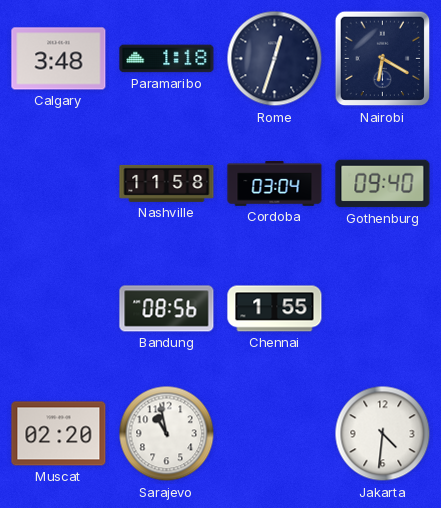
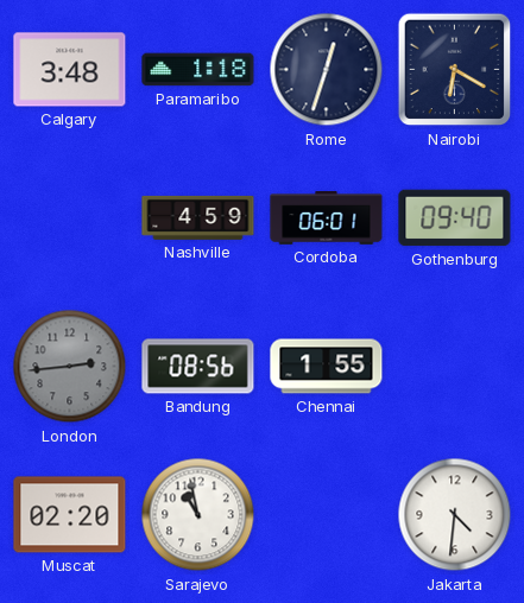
Nashville: 11:58 -> 4:59
Cordoba: 03:04 -> 06:01
London: none -> 2:44
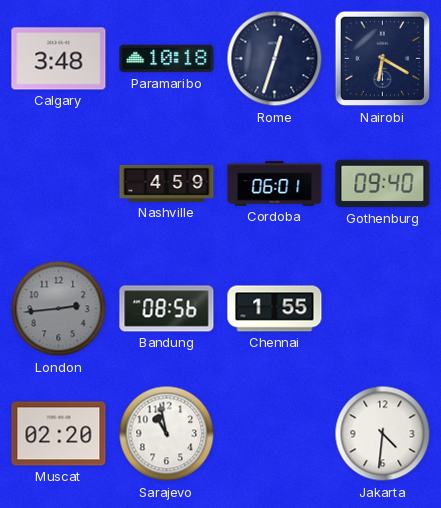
Paramaribo: 1:18 -> 10:18
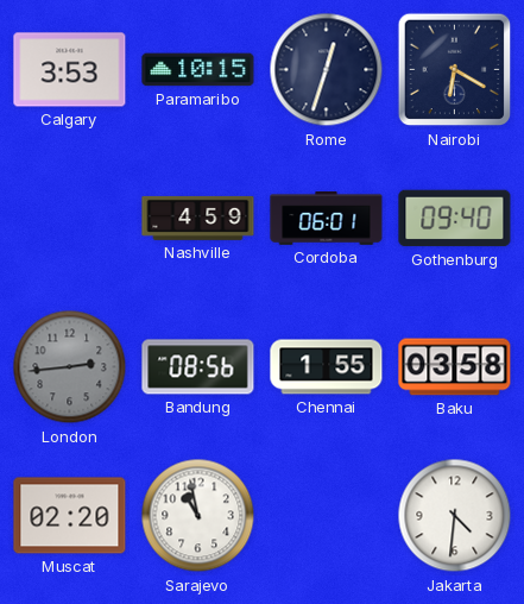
Calgary: 3:48 -> 3:53
Paramaribo: 10:18 -> 10:15
Baku: none -> 03:58
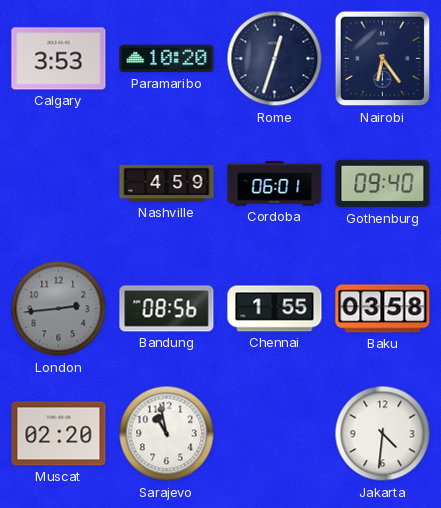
Paramaribo: 10:15 -> 10:20
Nairobi: 6:20 -> 6:24
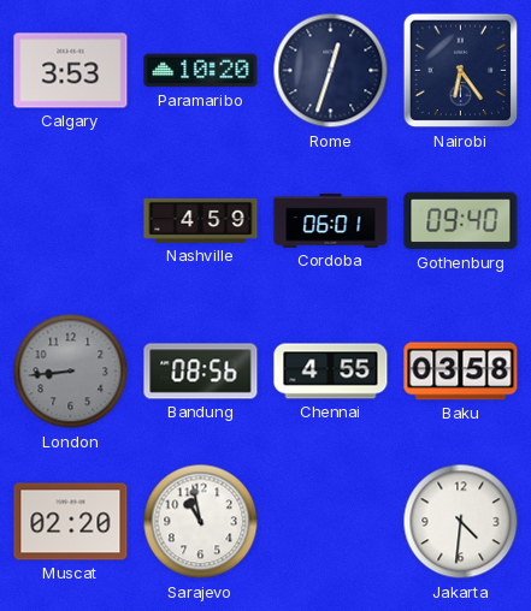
London: 2:44 -> 8:44
Chennai: 1:55 -> 4:55
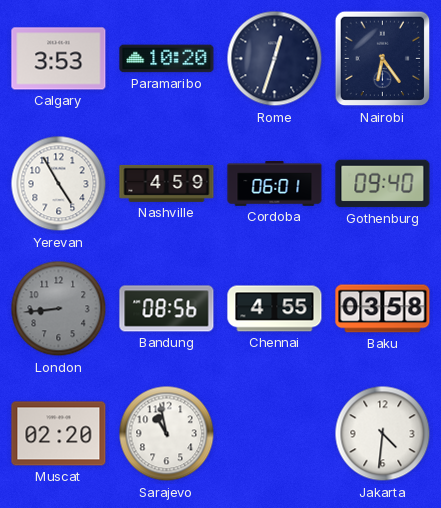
Yerevan: none -> 4:55
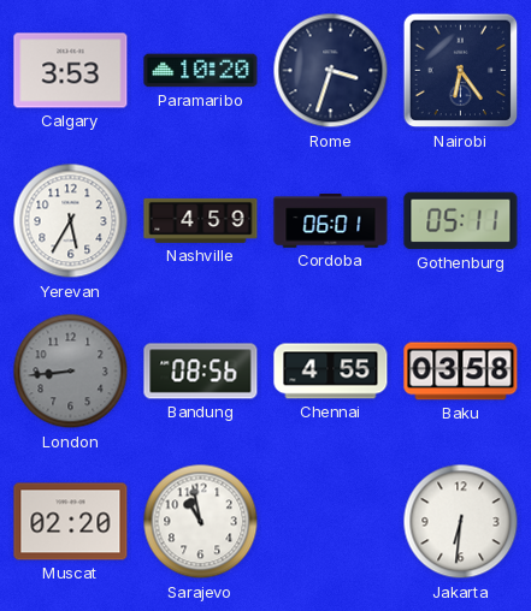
Rome: 12:33 -> 3:33
Yerevan: 4:55 -> 5:35
Gothenburg: 09:40 -> 05:11
Jakarta: 4:31 -> 6:31
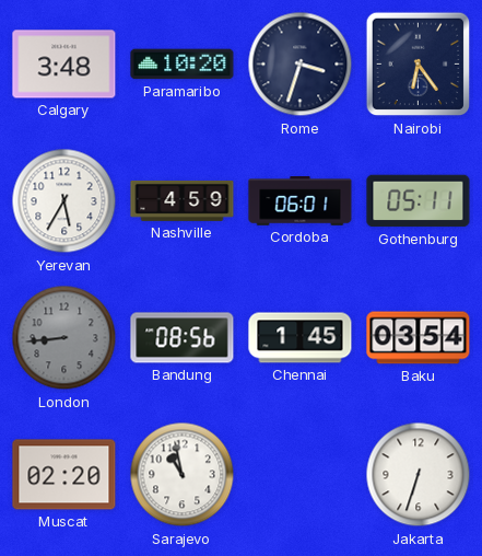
Calgary: 3:53 -> 3:48
Chennai: 4:55 -> 1:45
Baku: 03:58 -> 03:54
Jakarta: 6:31 -> 6:33
